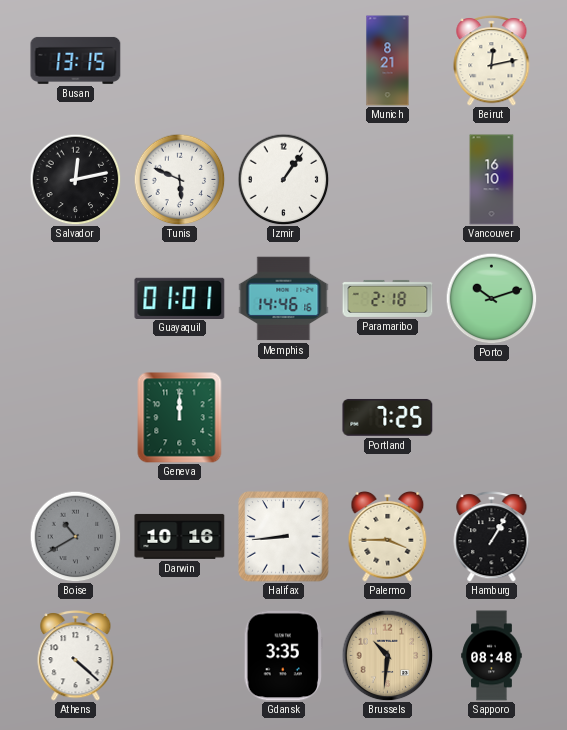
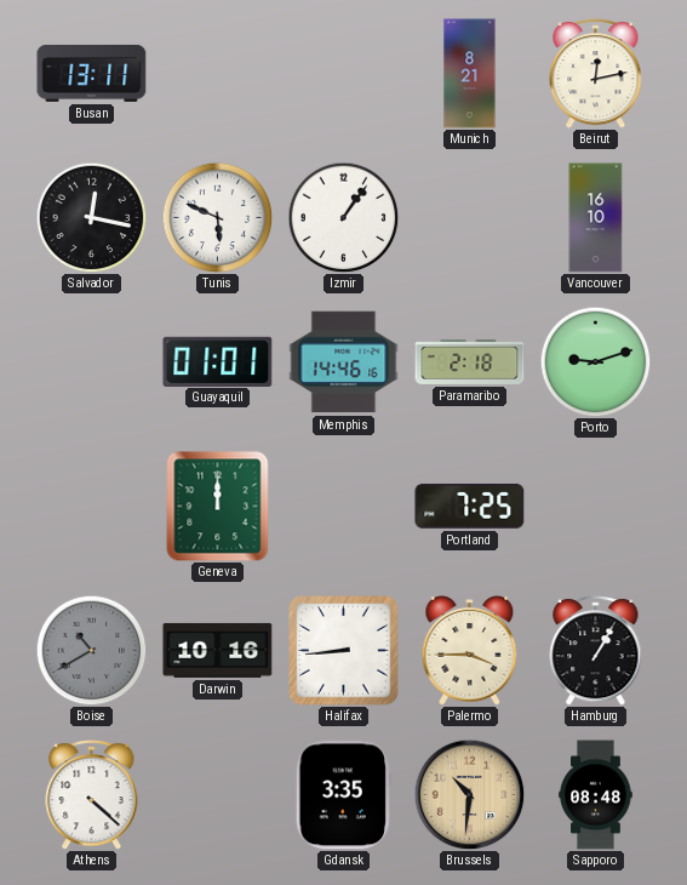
Busan: 13:15 -> 13:11
Salvador: 12:13 -> 12:17
Porto: 10:12 -> 9:12
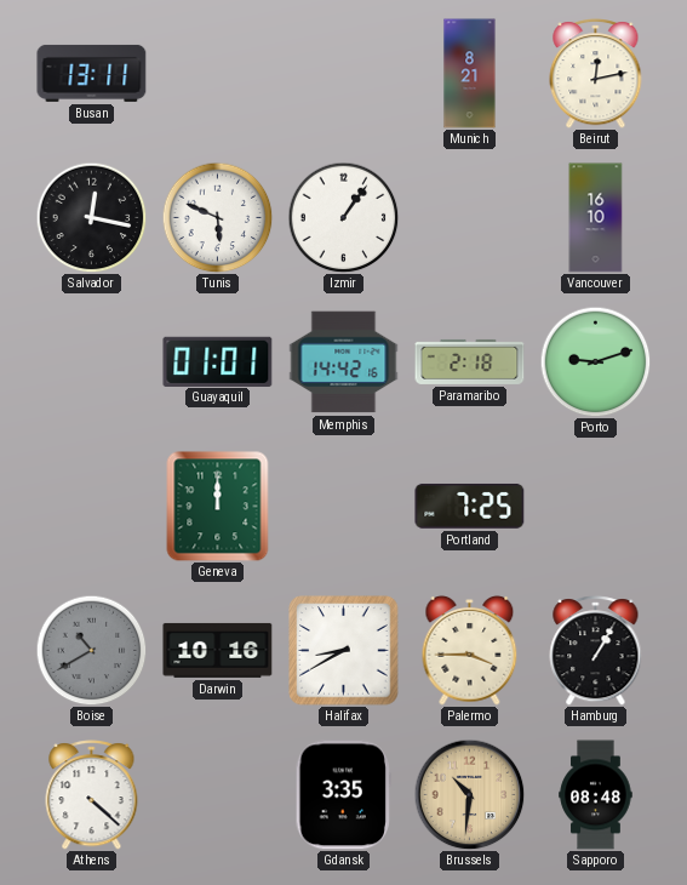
Memphis: 14:46 -> 14:42
Halifax: 8:44 -> 8:40
